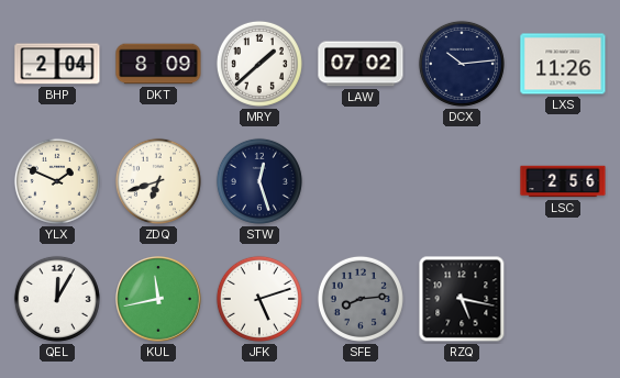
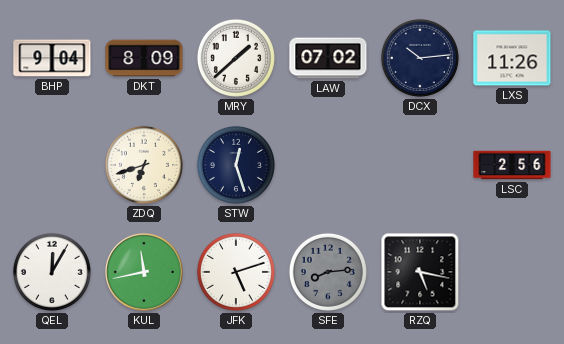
BHP: 2:04 -> 9:04
YLX: 1:49 -> none
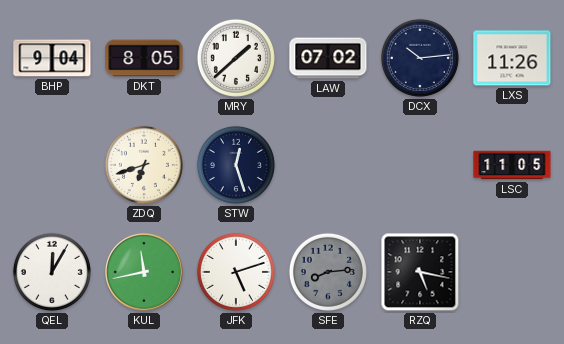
DKT: 8:09 -> 8:05
LSC: 2:56 -> 11:05
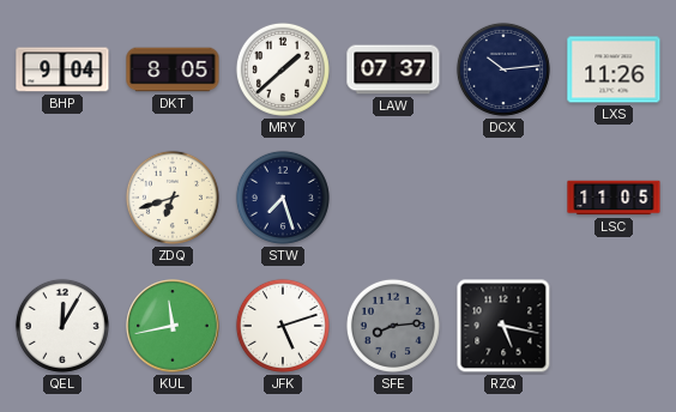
LAW: 07:02 -> 07:37
STW: 12:27 -> 7:27
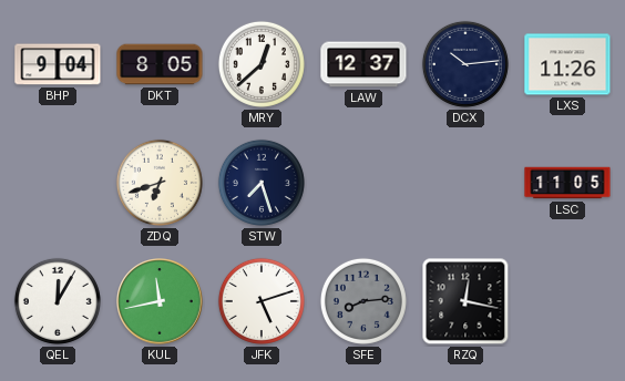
MRY: 1:38 -> 12:38
LAW: 07:37 -> 12:37
RZQ: 5:17 -> 12:17
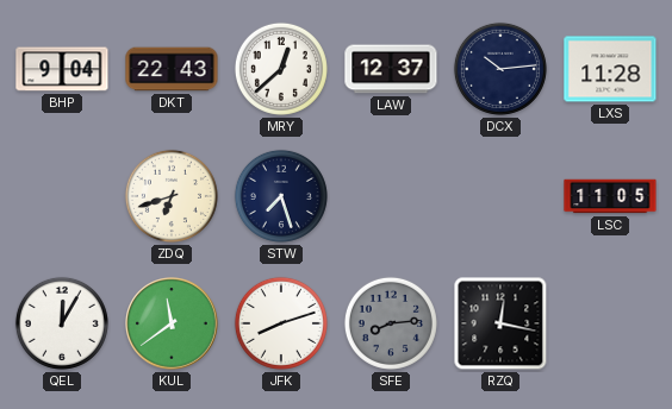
DKT: 8:05 -> 22:43
LXS: 11:26 -> 11:28
KUL: 11:43 -> 11:39
JFK: 5:12 -> 8:12
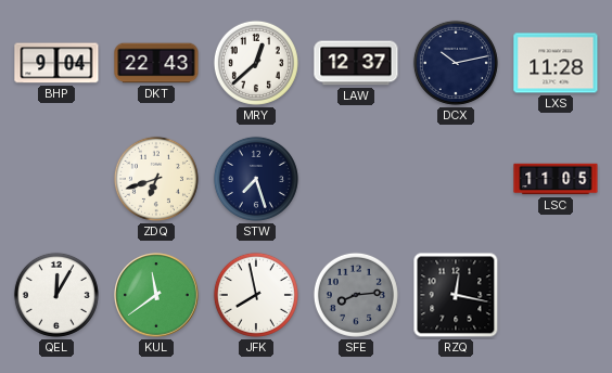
DCX: 10:14 -> 10:13
JFK: 8:12 -> 7:58
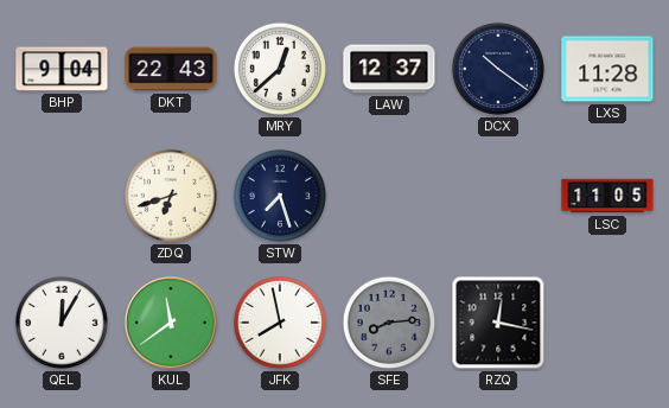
DCX: 10:13 -> 10:21
